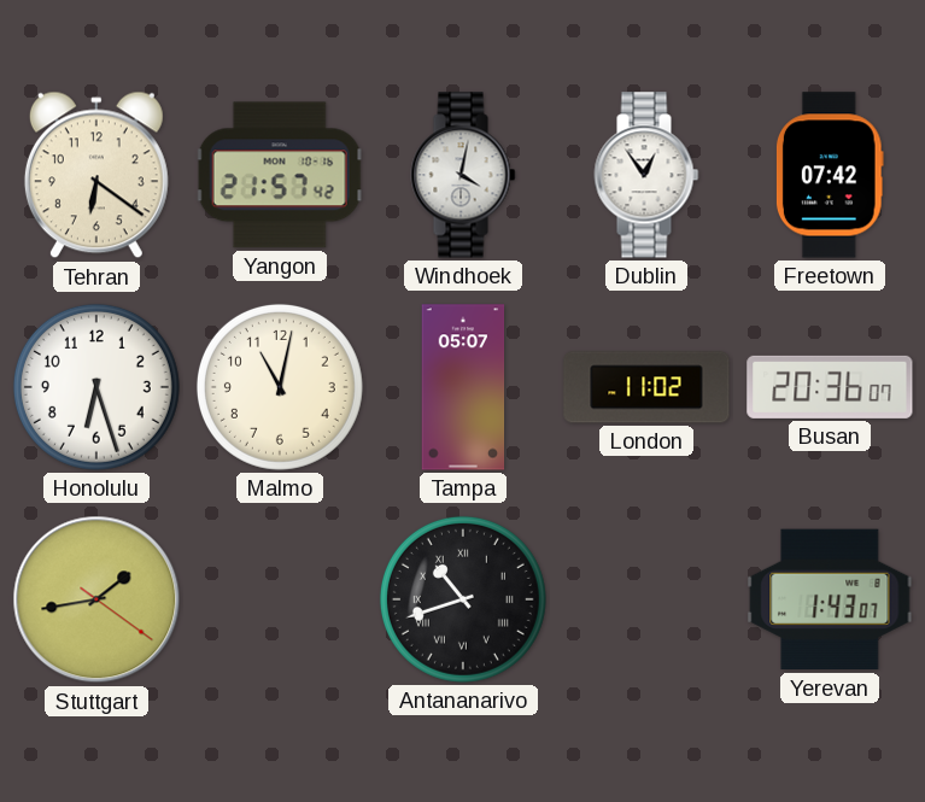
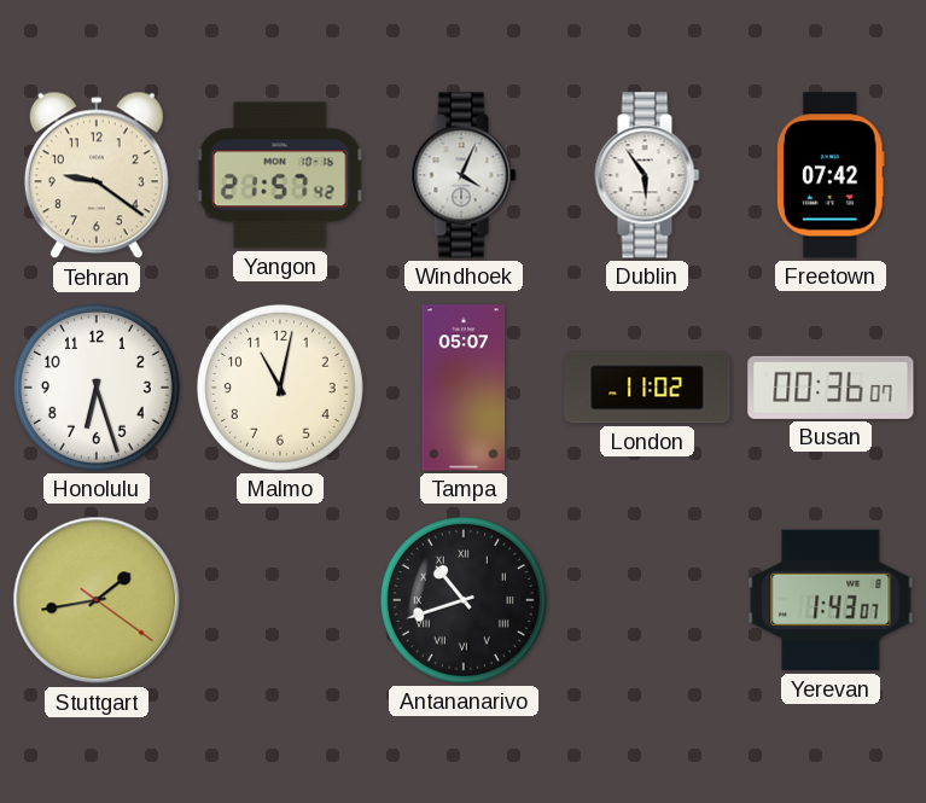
Tehran: 6:21 -> 9:21
Windhoek: 4:02 -> 4:04
Dublin: 12:54 -> 5:54
Busan: 20:36 -> 00:36
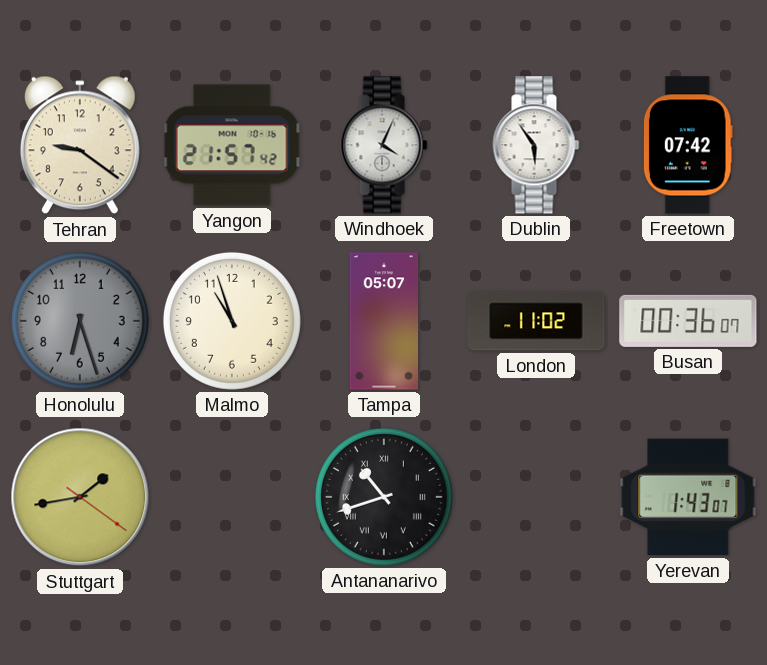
Honolulu dial: white -> grey
Malmo: 11:02 -> 10:57
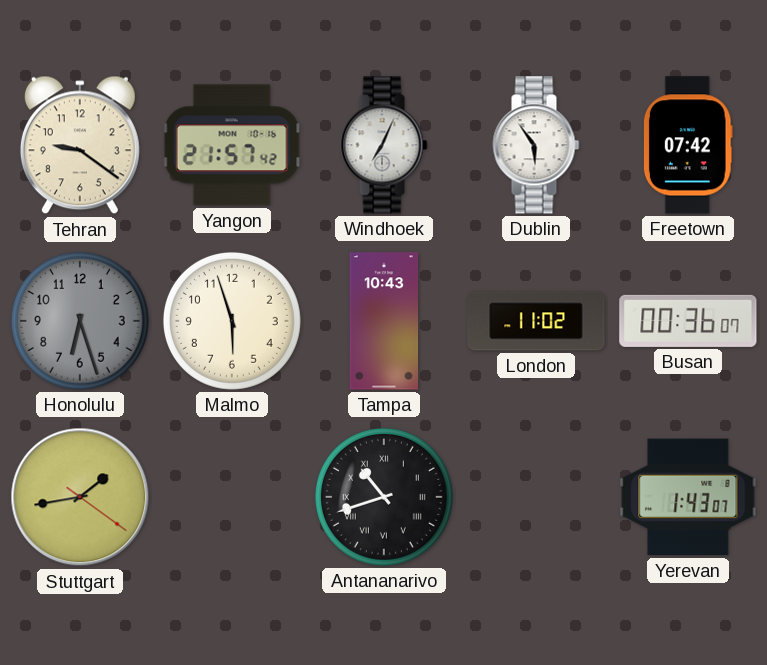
Windhoek: 4:04 -> 7:04
Malmo: 10:57 -> 5:57
Tampa: 05:07 -> 10:43
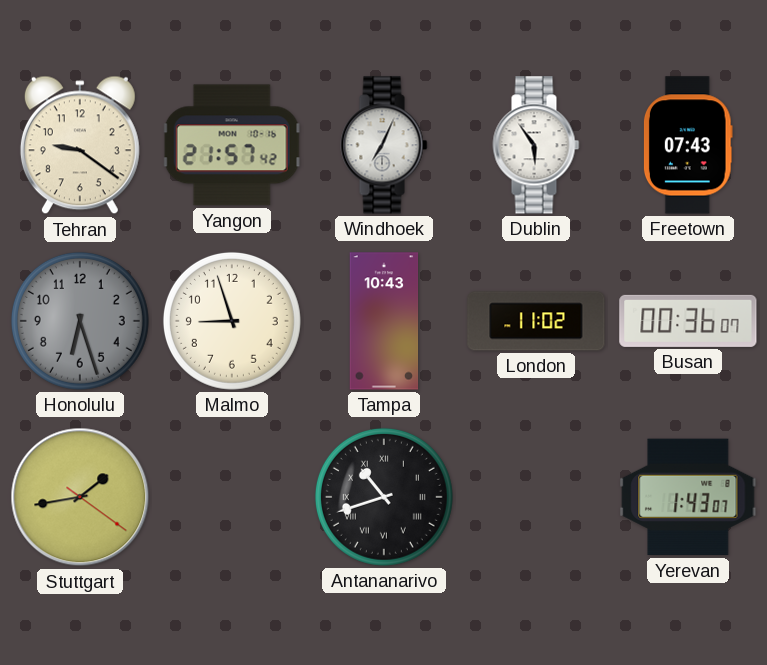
Freetown: 07:42 -> 07:43
Malmo: 5:57 -> 8:57
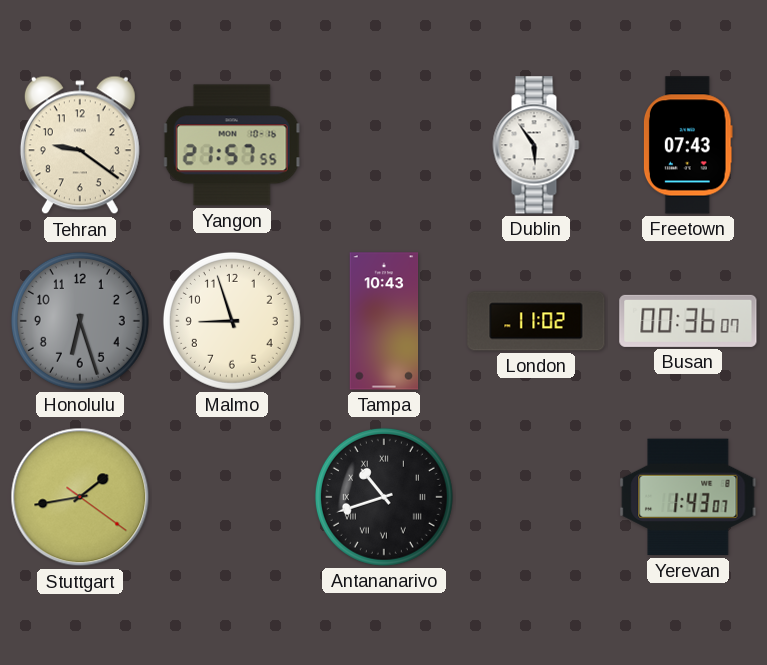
Yangon: 21:57:42 -> 21:57:55
Windhoek: 7:04 -> none
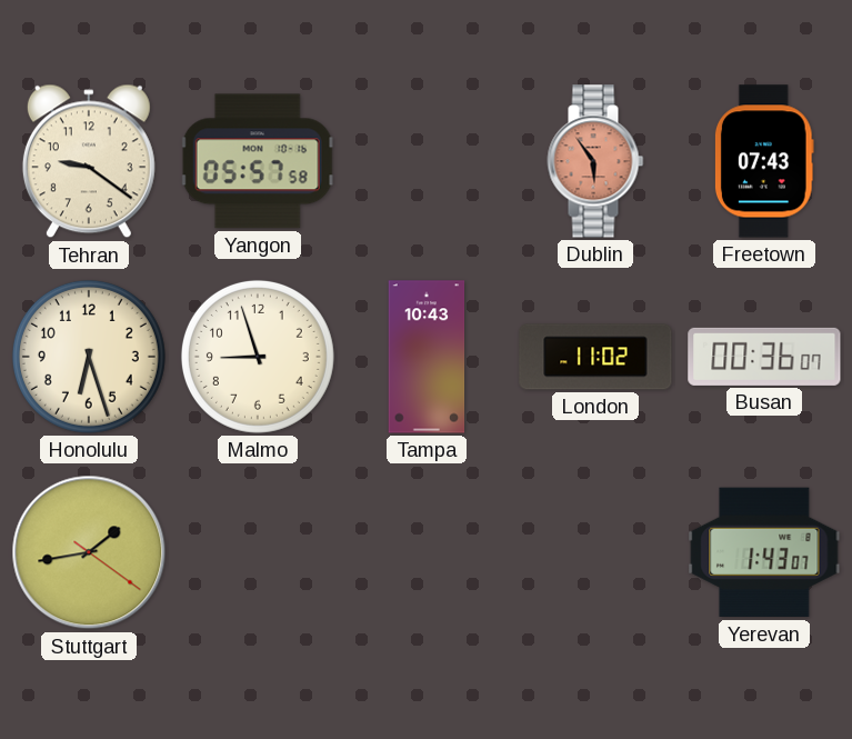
Yangon: 21:57 -> 05:57
Dublin dial: white -> salmon
Honolulu dial: grey -> cream
Antananarivo: 10:42 -> none
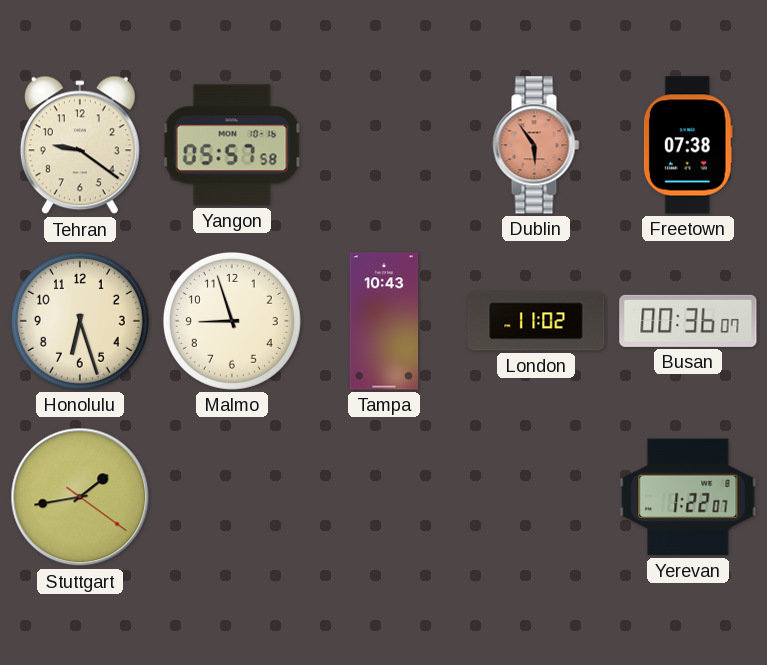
Freetown: 07:43 -> 07:38
Yerevan: 1:43 -> 1:22
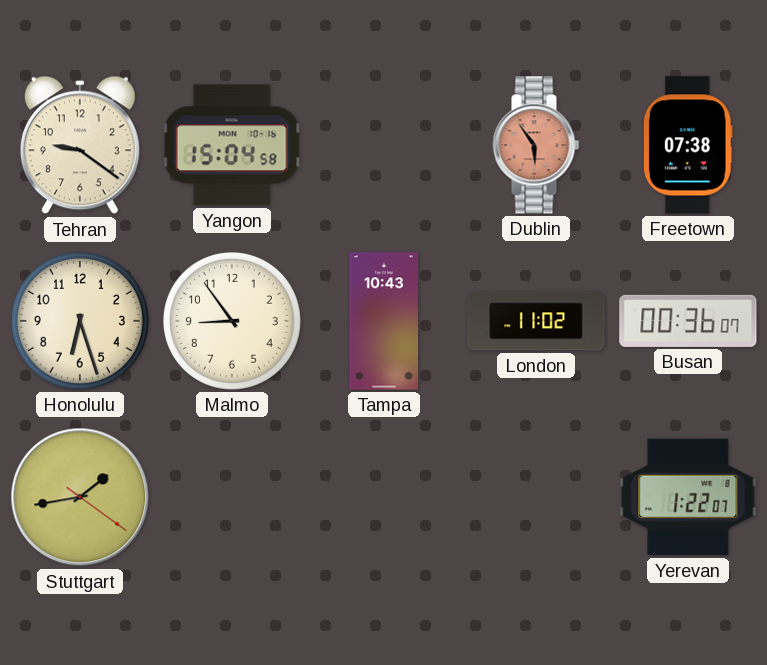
Yangon: 05:57 -> 15:04
Malmo: 8:57 -> 8:54
